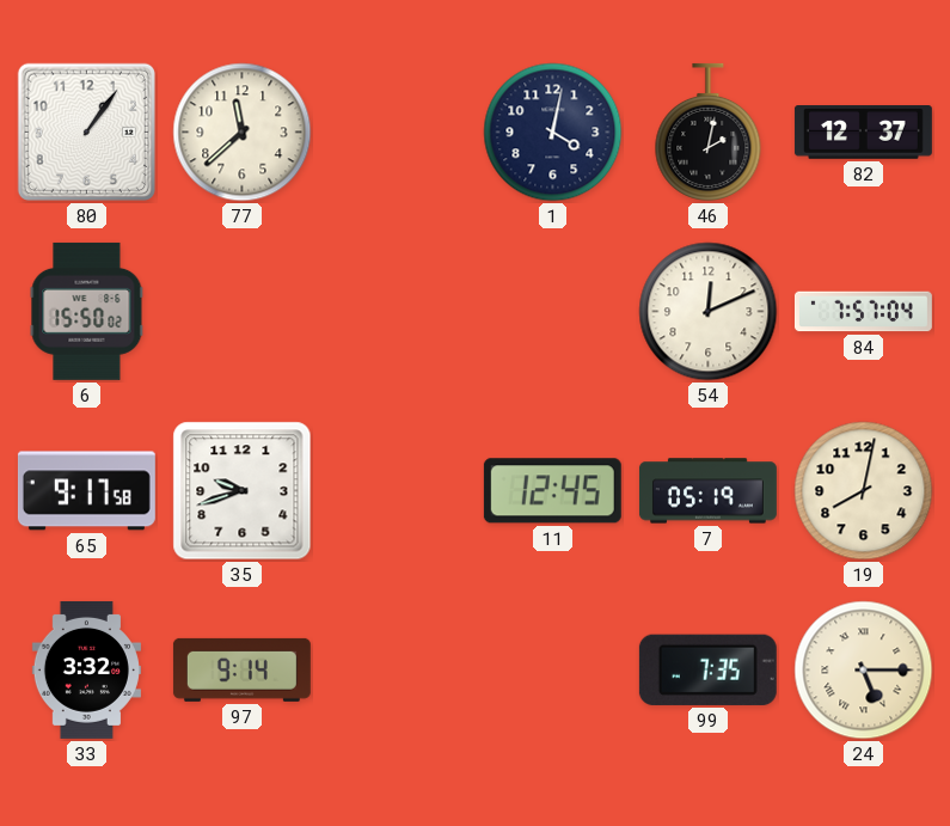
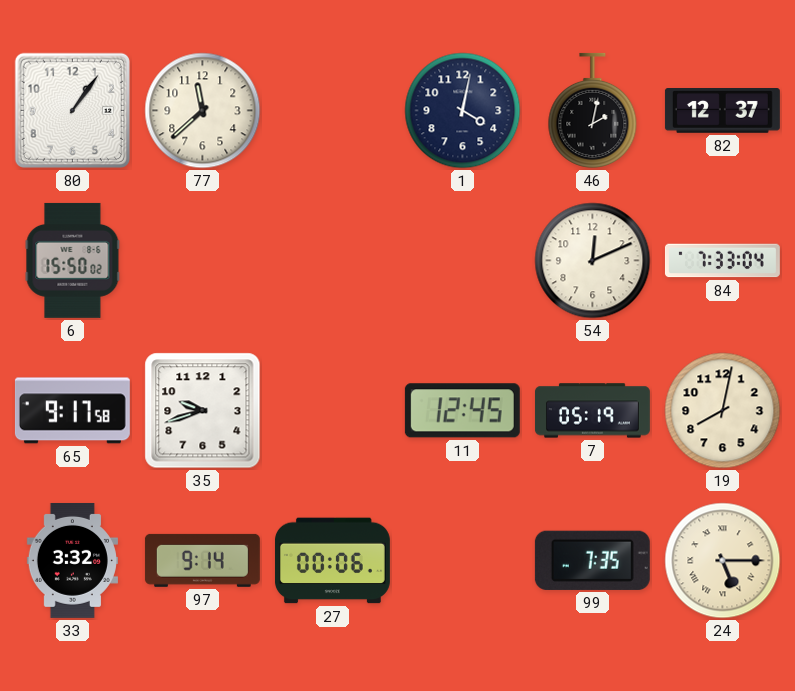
84: 7:57 -> 7:33
27: none -> 00:06
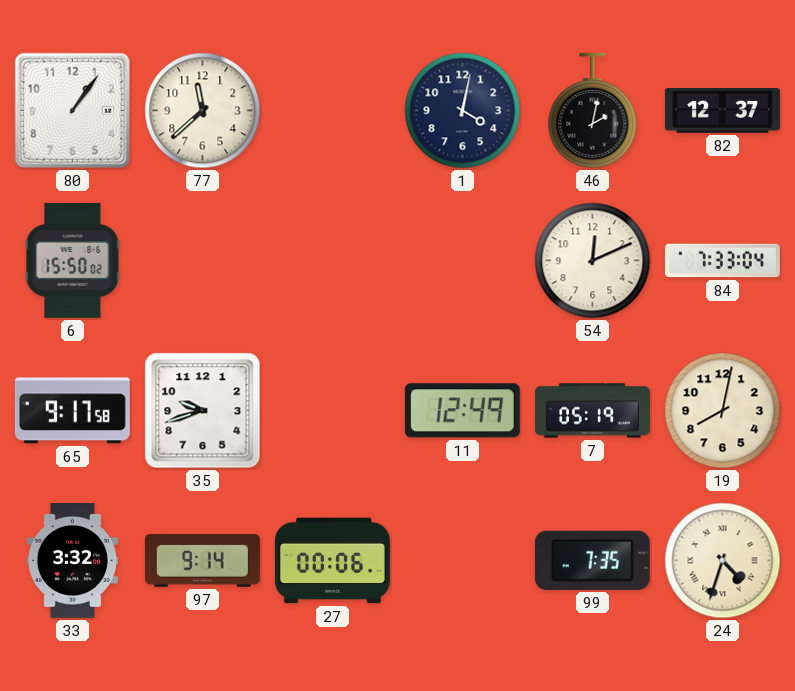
11: 12:45 -> 12:49
24: 5:15 -> 4:33
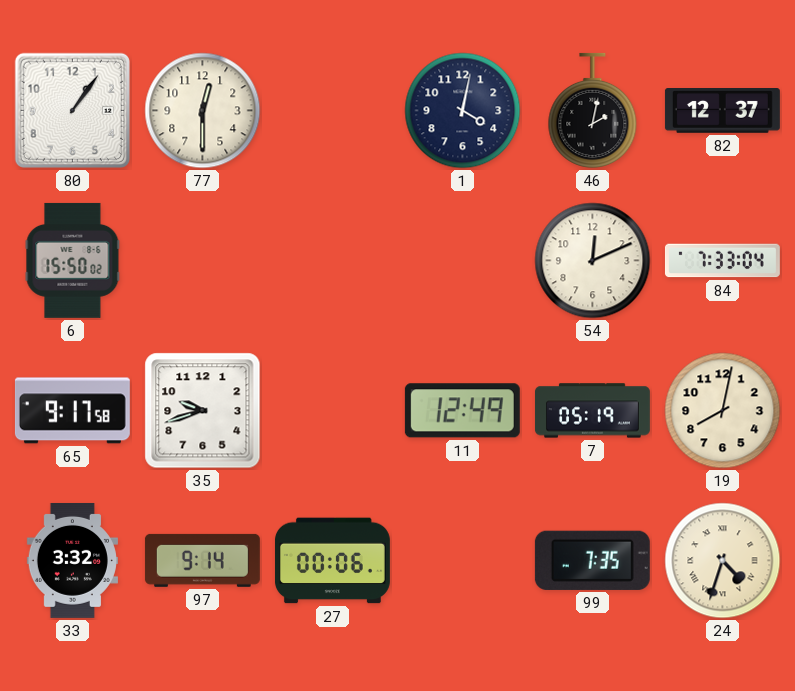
77: 11:38 -> 12:30
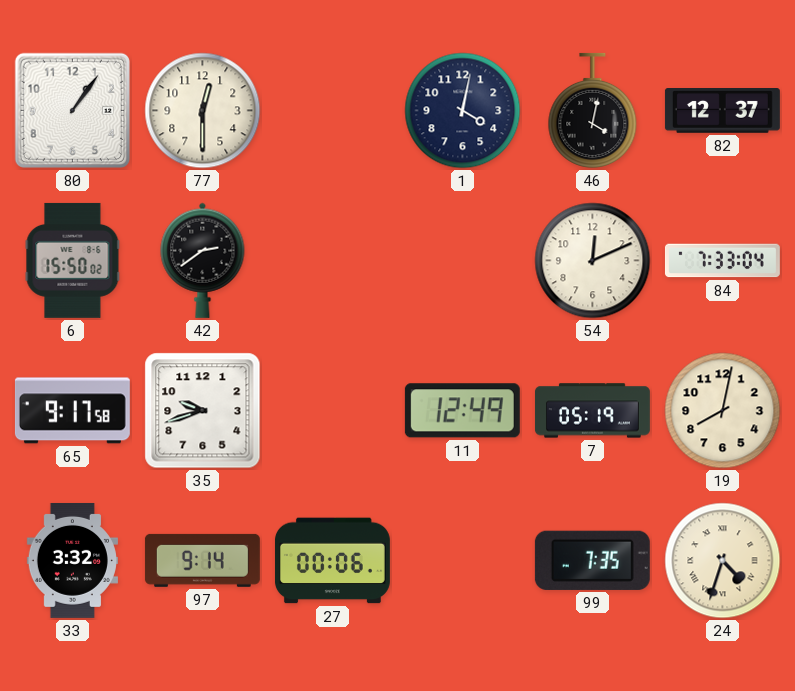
46: 2:02 -> 4:02
42: none -> 2:39
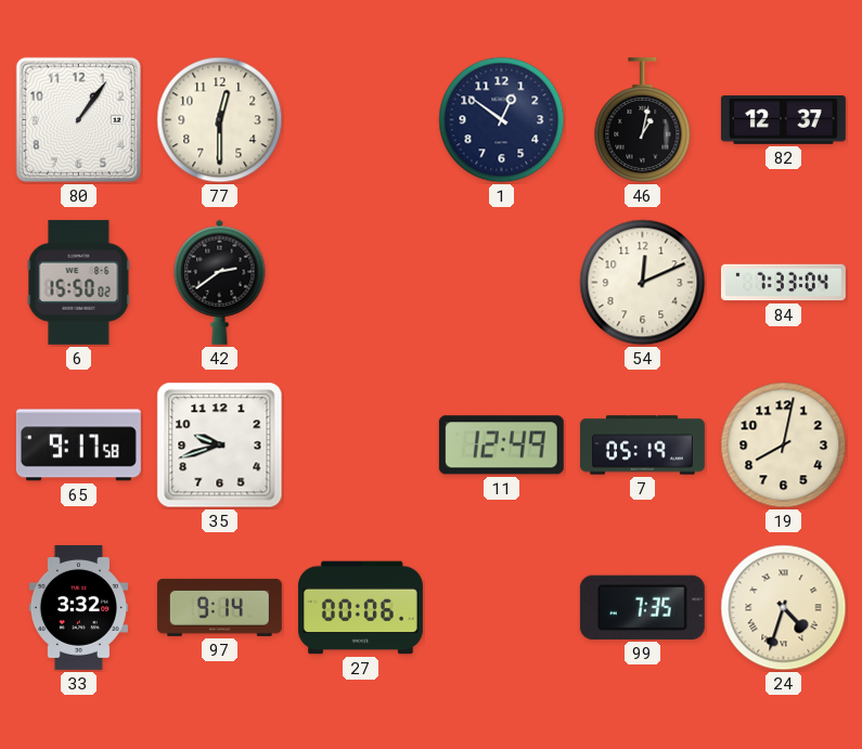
1: 4:02 -> 12:51
46: 4:02 -> 1:02
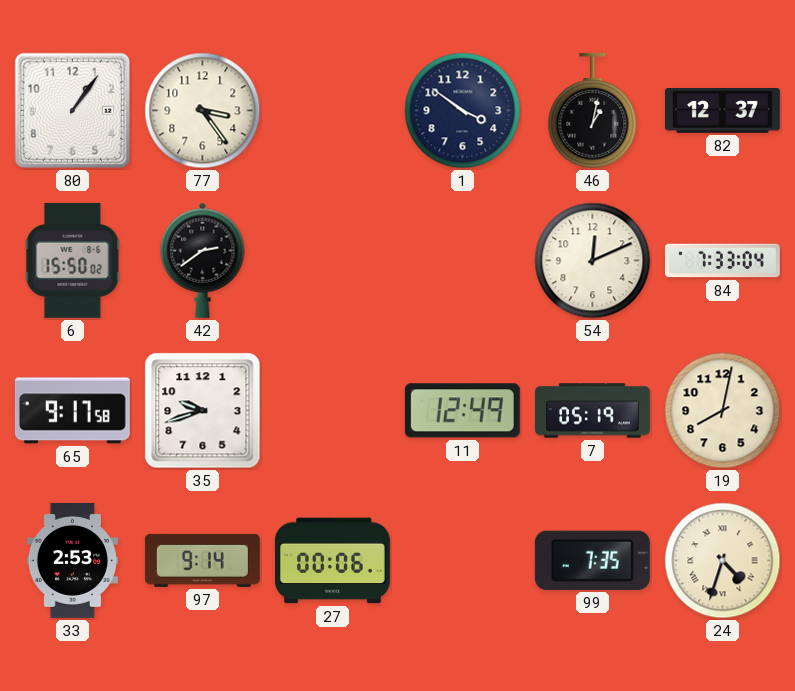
77: 12:30 -> 3:24
1: 12:51 -> 3:51
33: 3:32 -> 2:53
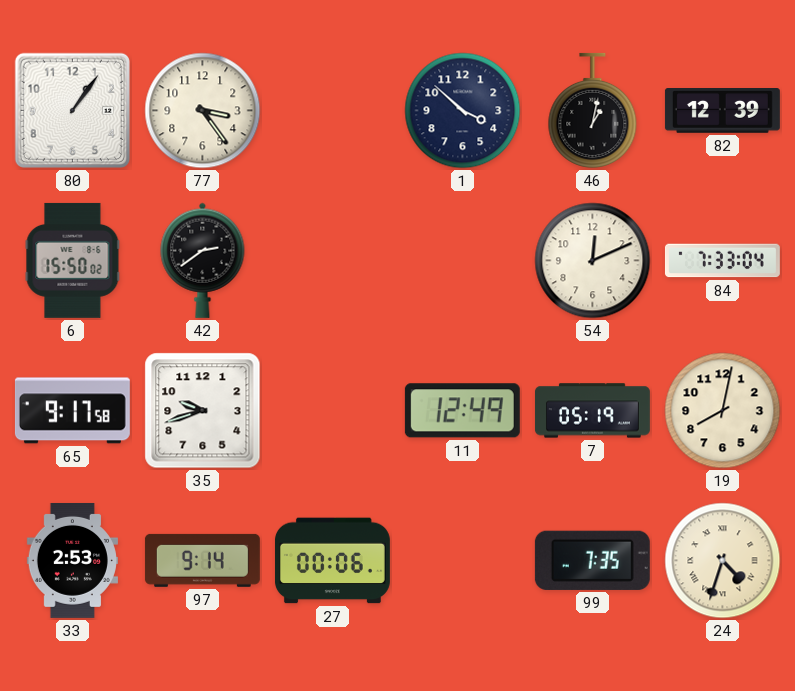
1: 3:51 -> 3:52
82: 12:37 -> 12:39
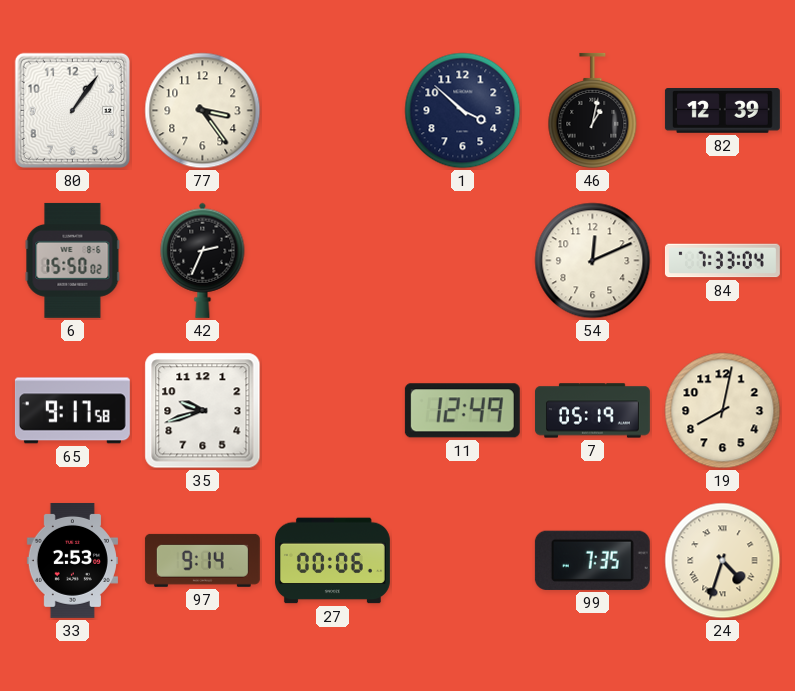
42: 2:39 -> 2:34
